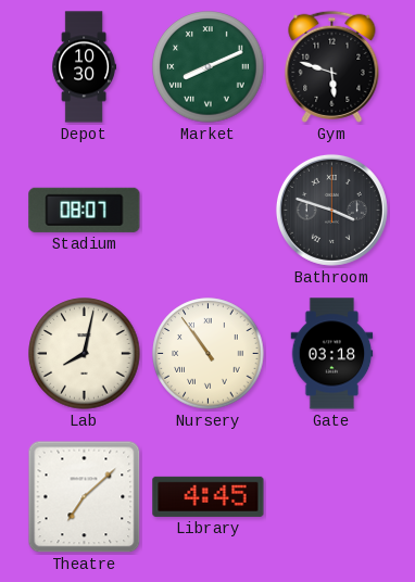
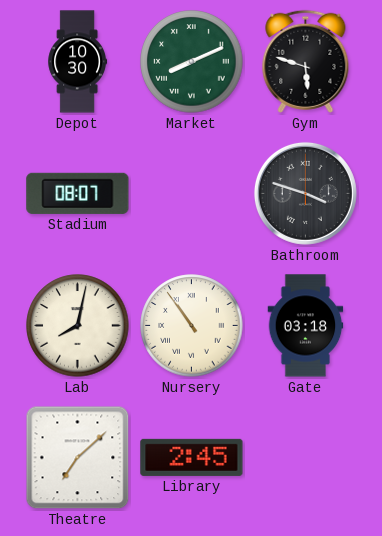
Library: 4:45 -> 2:45
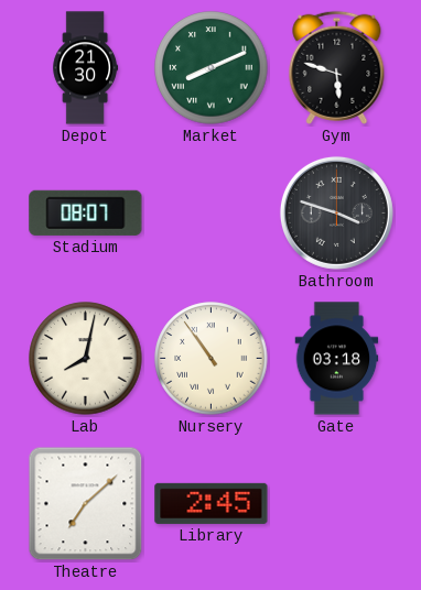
Depot: 10:30 -> 21:30
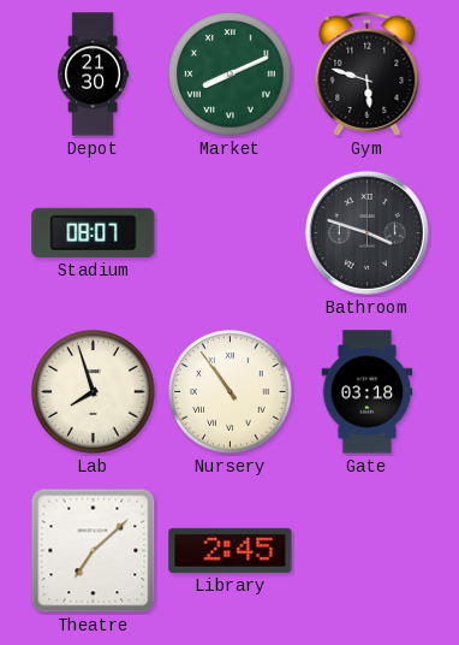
Lab: 8:02 -> 7:57
